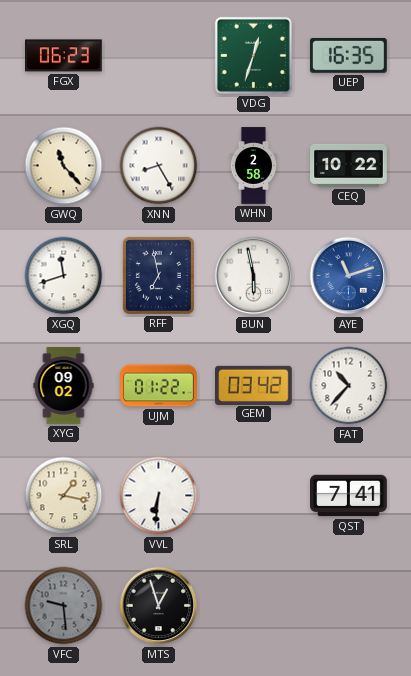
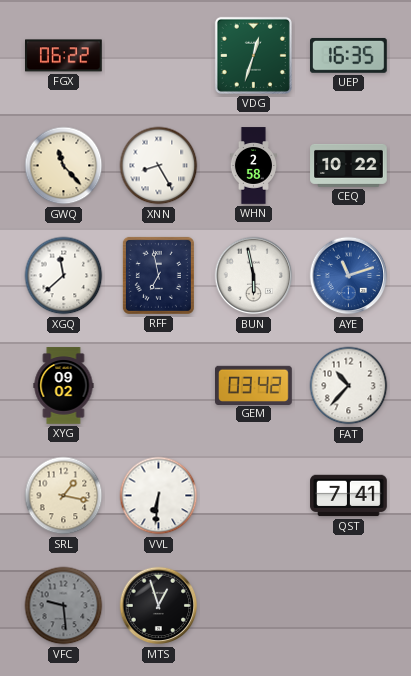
FGX: 06:23 -> 06:22
XGQ: 11:42 -> 11:38
UJM: 01:22 -> none
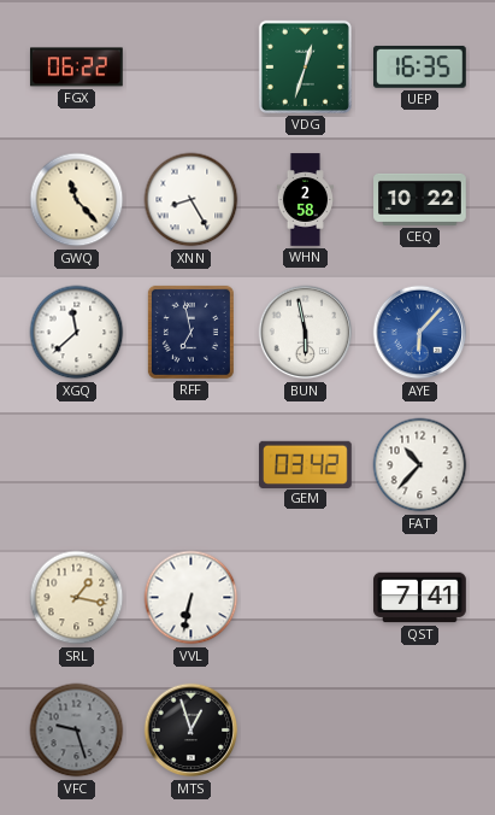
AYE: 11:12 -> 6:07
XYG: 09:02 -> none
VVL: 6:31 -> 6:32
VFC: 9:29 -> 9:27
